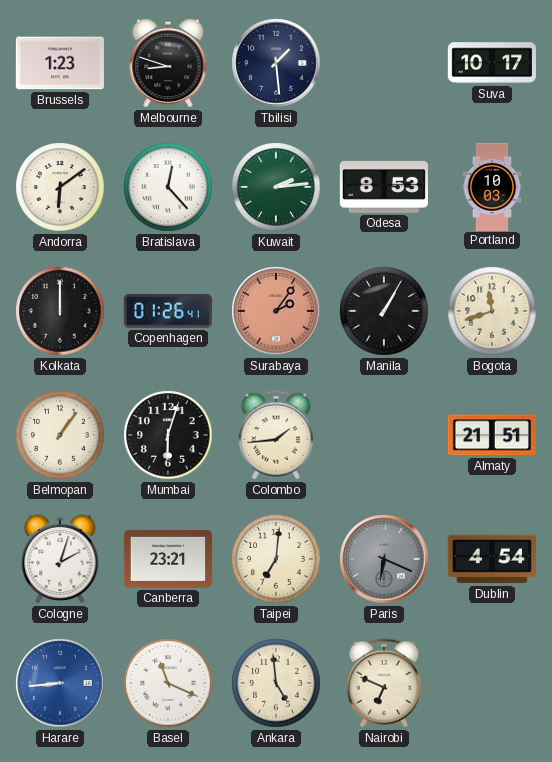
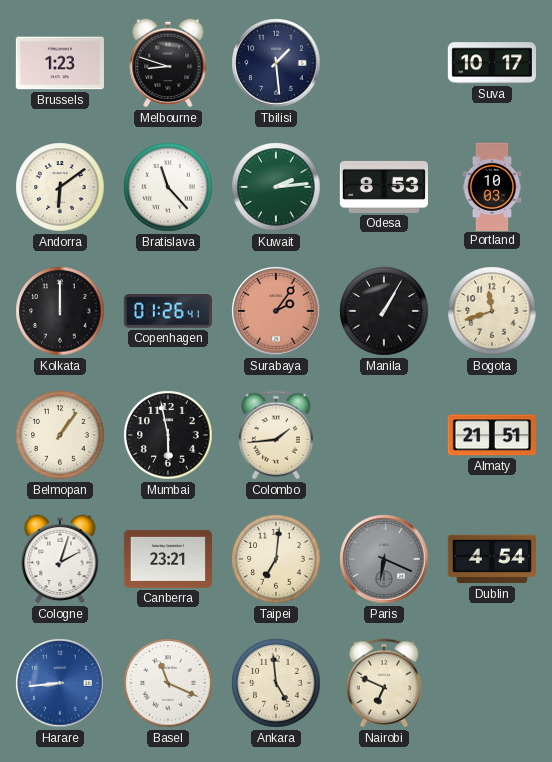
Bratislava: 12:23 -> 11:23
Mumbai: 6:03 -> 5:58
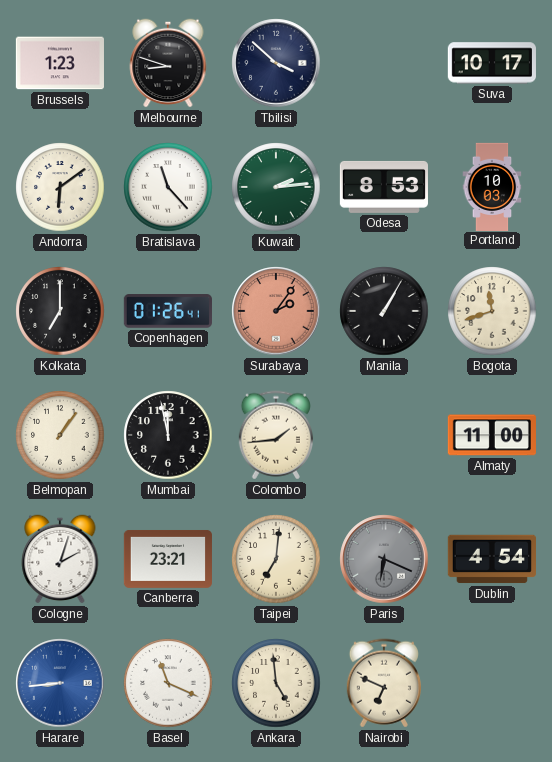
Tbilisi: 1:29 -> 3:52
Kolkata: 12:00 -> 7:00
Mumbai: 5:58 -> 11:58
Almaty: 21:51 -> 11:00
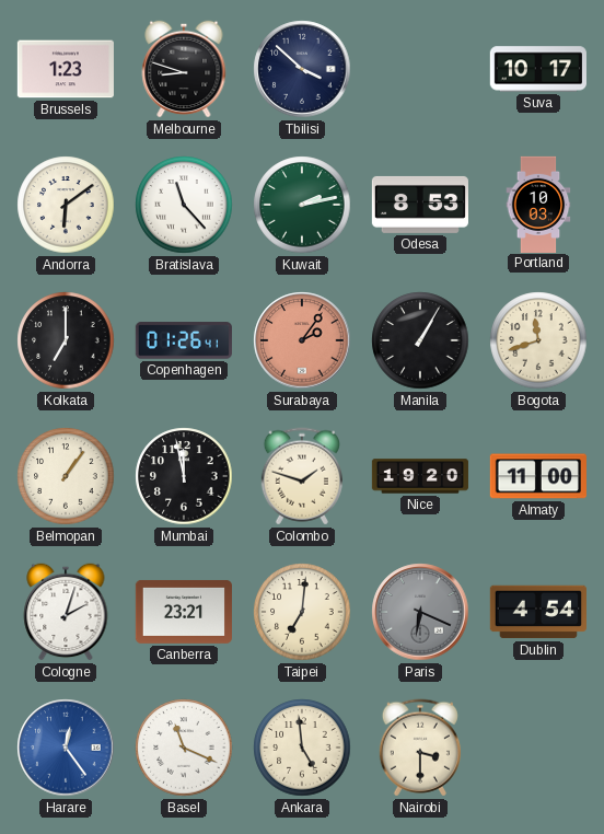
Kuwait: 2:14 -> 2:13
Colombo: 1:44 -> 1:48
Nice: none -> 19:20
Harare: 8:44 -> 12:24
Nairobi: 6:49 -> 3:30
